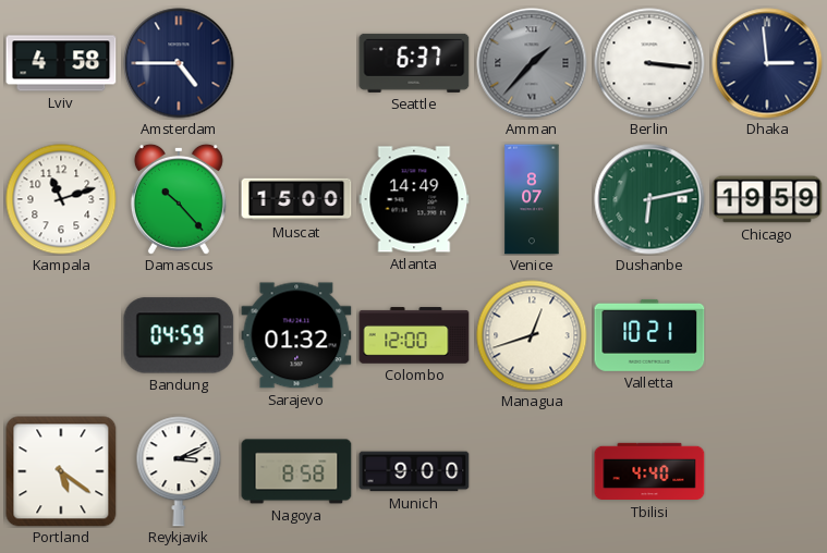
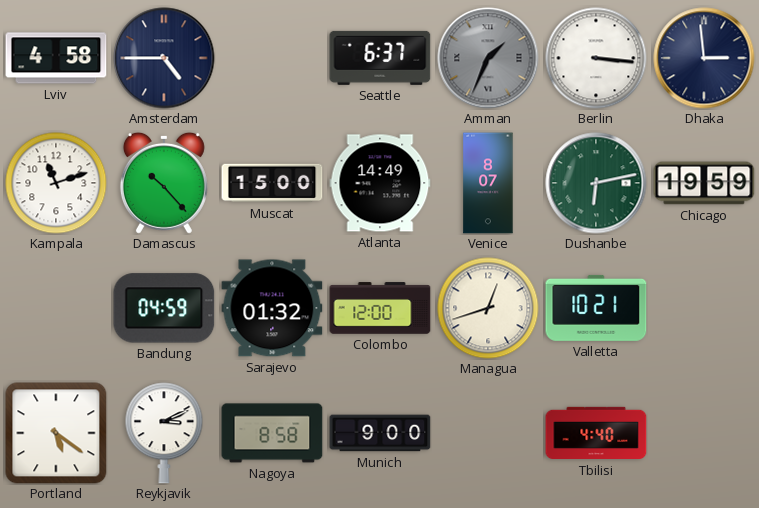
Amman: 1:37 -> 1:34
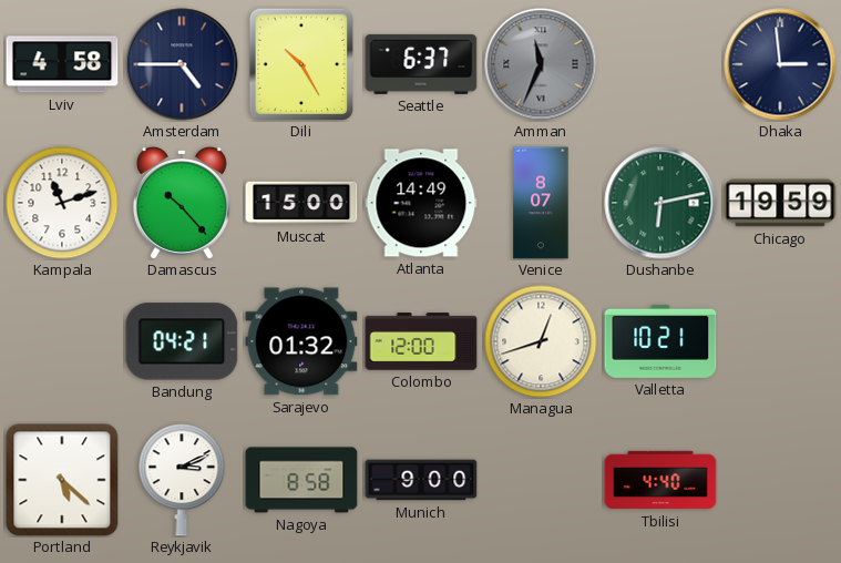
Dili: none -> 10:25
Amman: 1:34 -> 11:34
Berlin: 3:16 -> none
Bandung: 04:59 -> 04:21
Portland: 5:21 -> 5:22
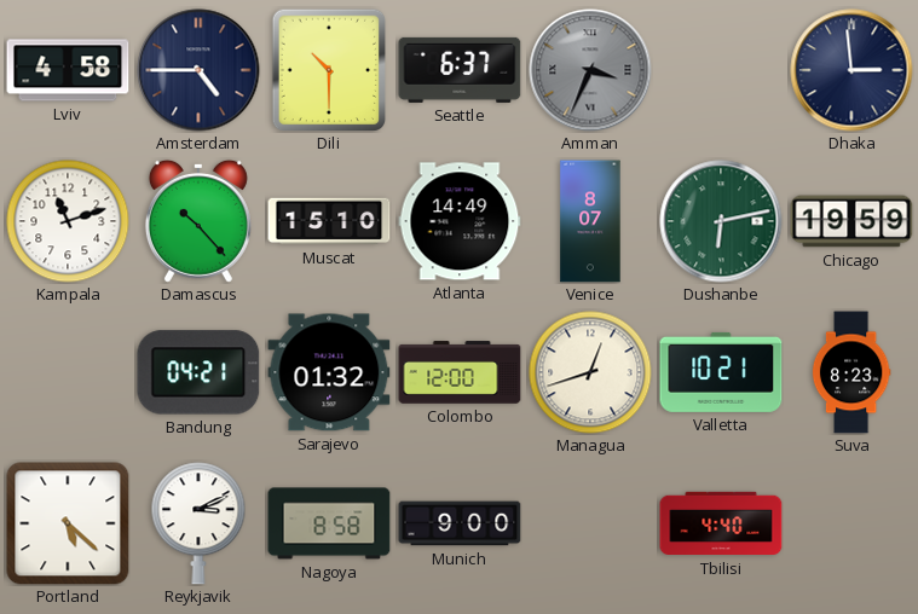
Dili: 10:25 -> 10:30
Amman: 11:34 -> 3:34
Muscat: 15:00 -> 15:10
Suva: none -> 8:23
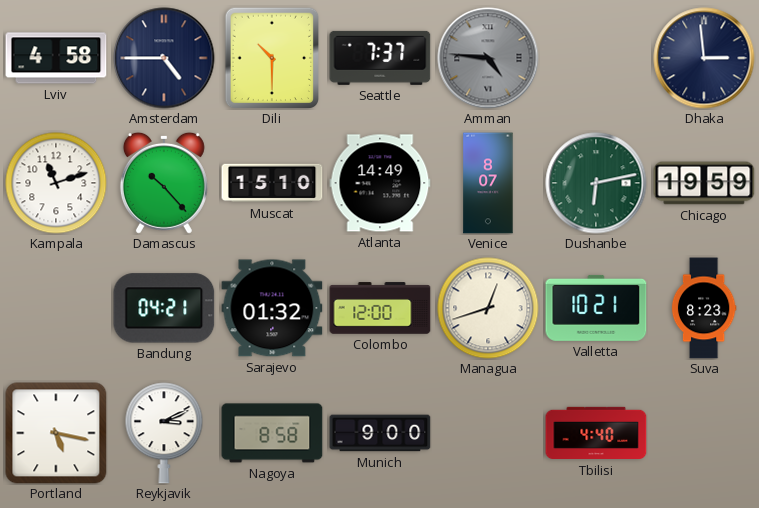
Seattle: 6:37 -> 7:37
Amman: 3:34 -> 4:46
Portland: 5:22 -> 5:17
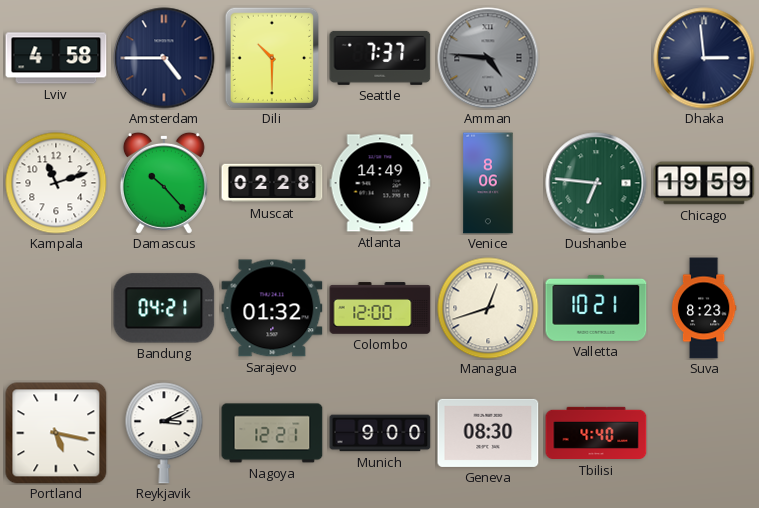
Muscat: 15:10 -> 02:28
Venice: 8:07 -> 8:06
Dushanbe: 6:13 -> 6:46
Nagoya: 8:58 -> 12:21
Geneva: none -> 08:30
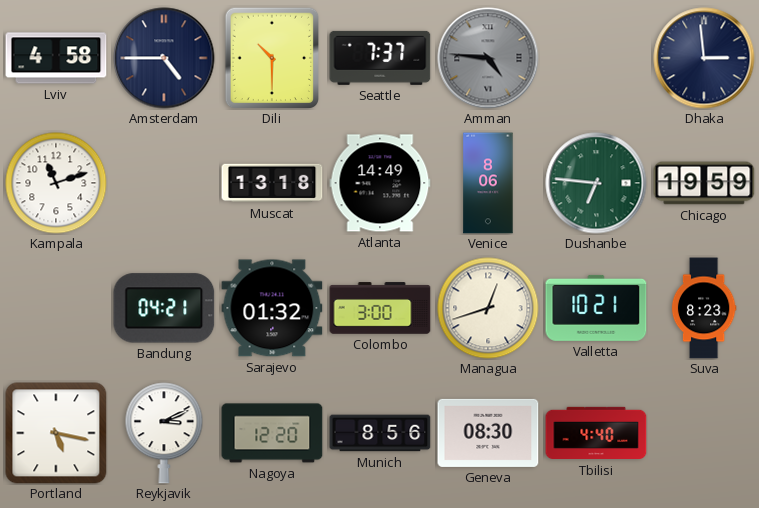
Damascus: 10:23 -> none
Muscat: 02:28 -> 13:18
Colombo: 12:00 -> 3:00
Nagoya: 12:21 -> 12:20
Munich: 9:00 -> 8:56
